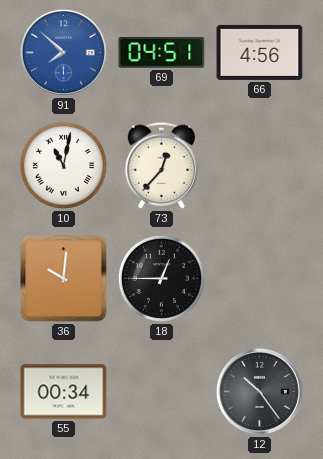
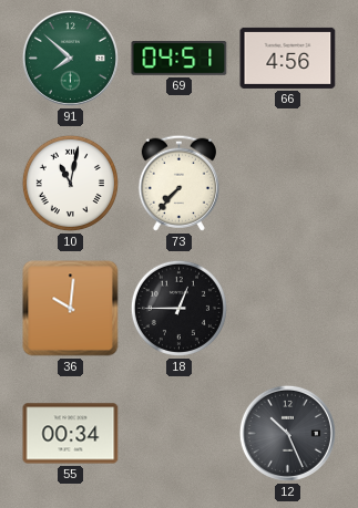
91 dial: blue -> green
73: 12:37 -> 7:37
12: 10:24 -> 10:26
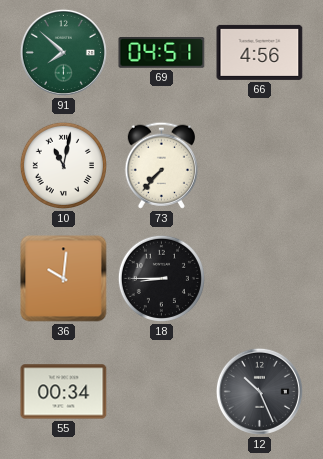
18: 12:45 -> 8:45
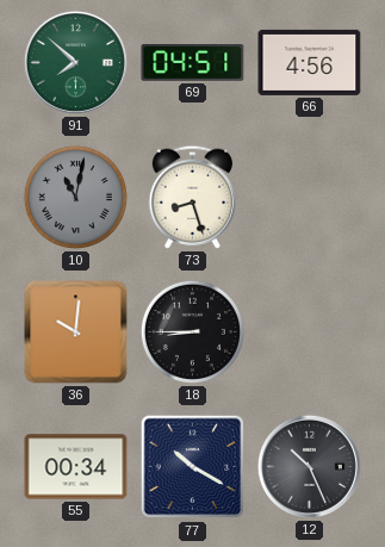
10 dial: white -> grey
73: 7:37 -> 8:27
77: none -> 10:20
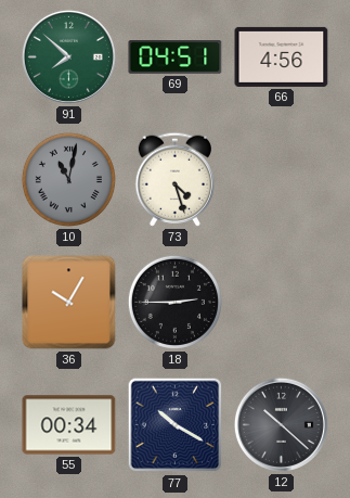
73: 8:27 -> 4:27
36: 10:01 -> 10:05
18: 8:45 -> 2:45
12: 10:26 -> 10:22
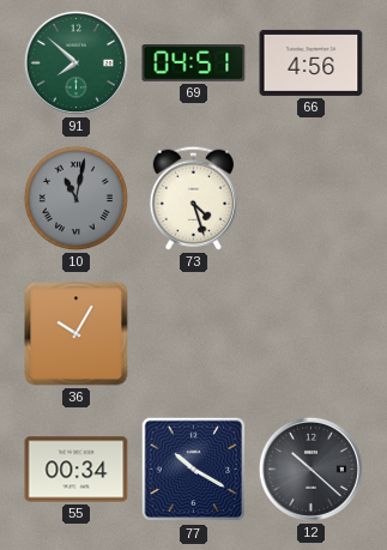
18: 2:45 -> none
